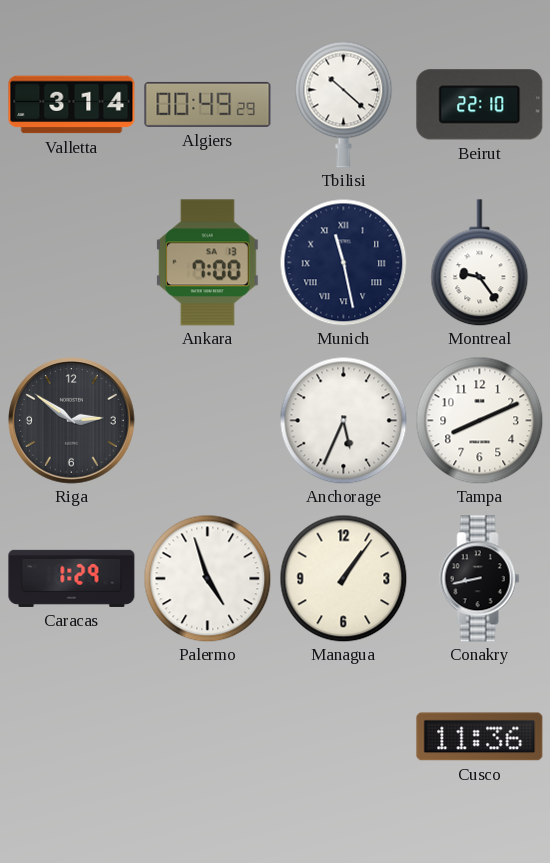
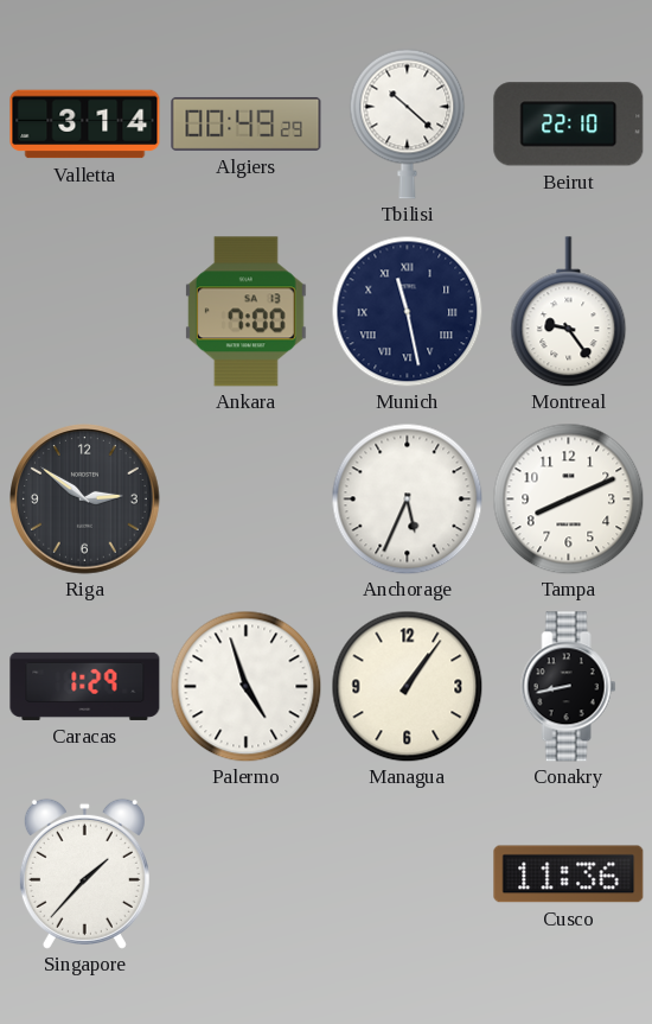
Singapore: none -> 1:37
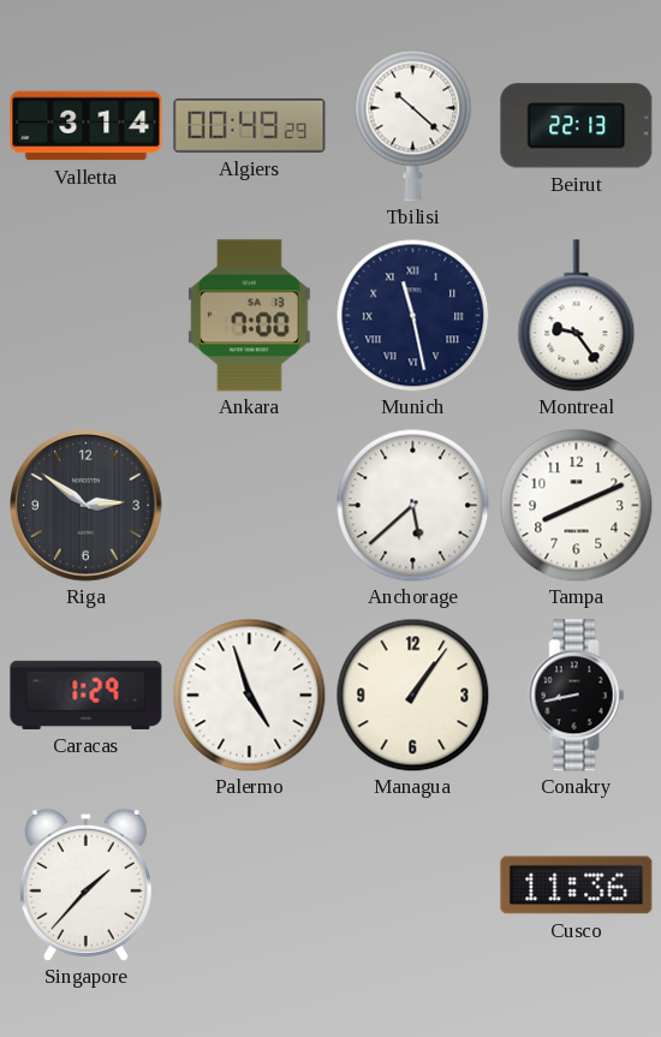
Beirut: 22:10 -> 22:13
Anchorage: 5:34 -> 5:38
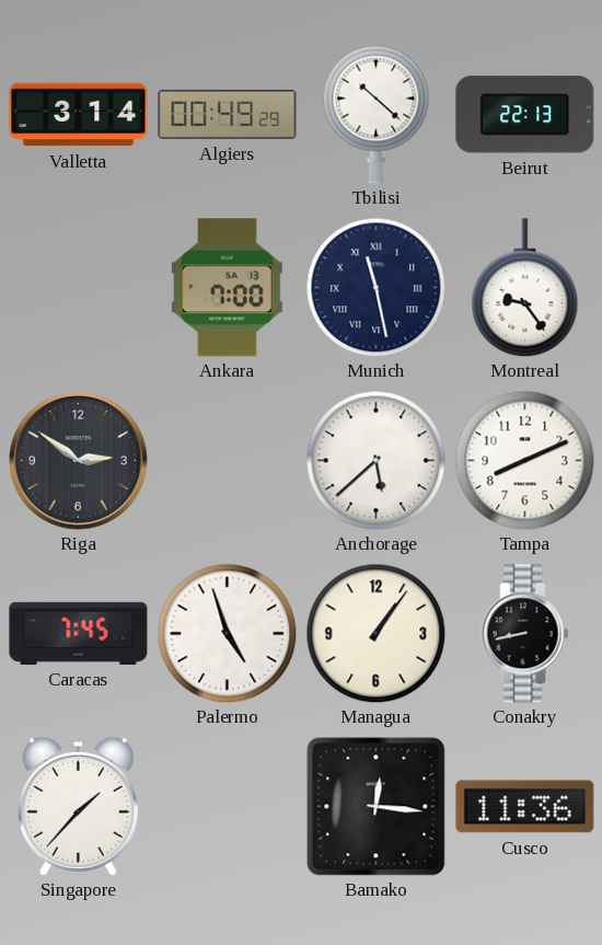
Caracas: 1:29 -> 7:45
Bamako: none -> 12:16
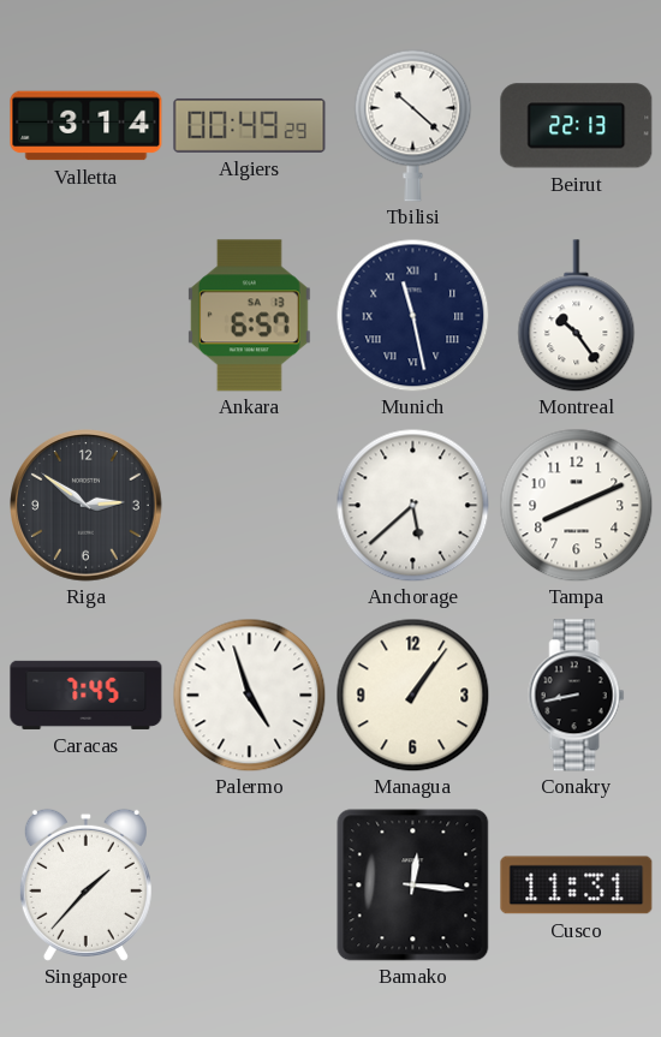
Ankara: 7:00 -> 6:57
Montreal: 9:24 -> 10:24
Cusco: 11:36 -> 11:31
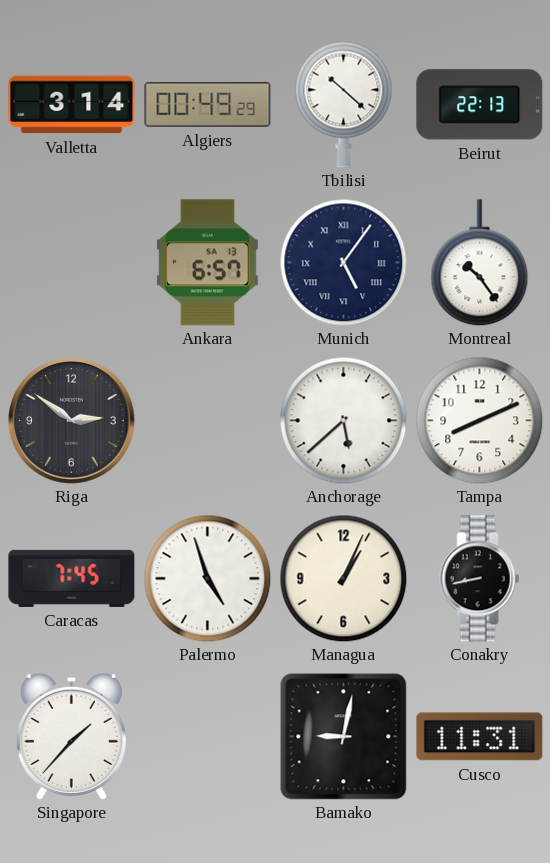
Munich: 11:28 -> 5:06
Managua: 1:06 -> 1:04
Bamako: 12:16 -> 9:02
